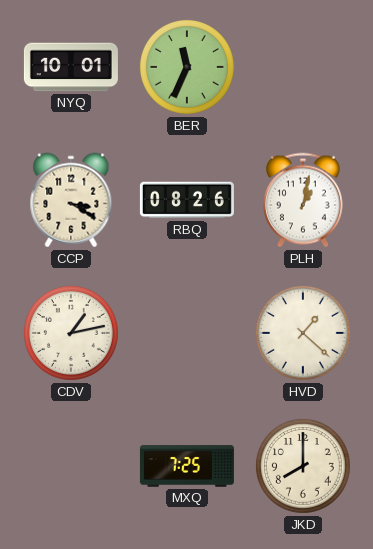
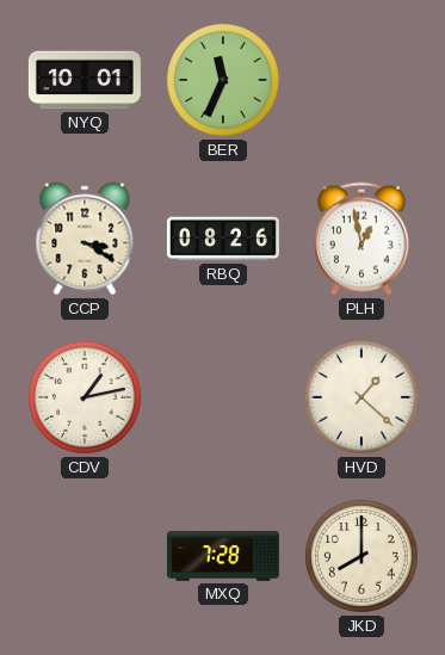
PLH: 1:02 -> 12:58
MXQ: 7:25 -> 7:28
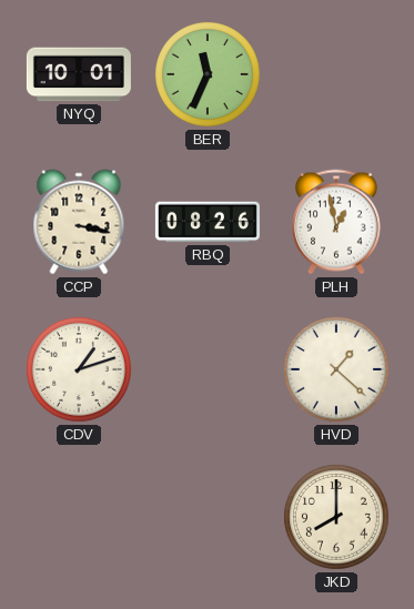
CCP: 3:20 -> 3:17
CDV: 1:13 -> 1:12
MXQ: 7:28 -> none
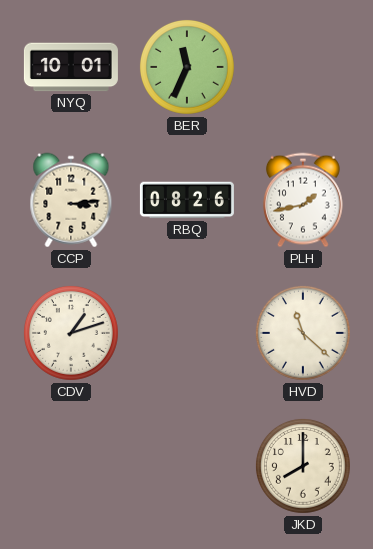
CCP: 3:17 -> 3:14
PLH: 12:58 -> 1:43
HVD: 1:22 -> 11:22
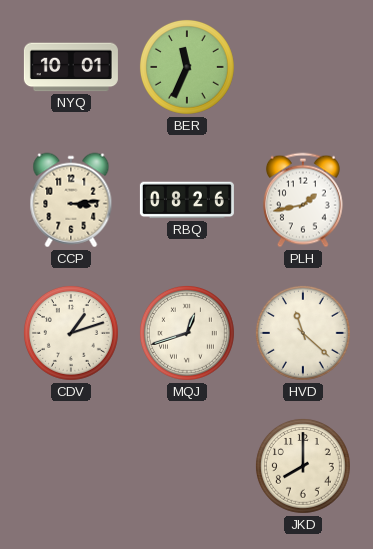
MQJ: none -> 12:42
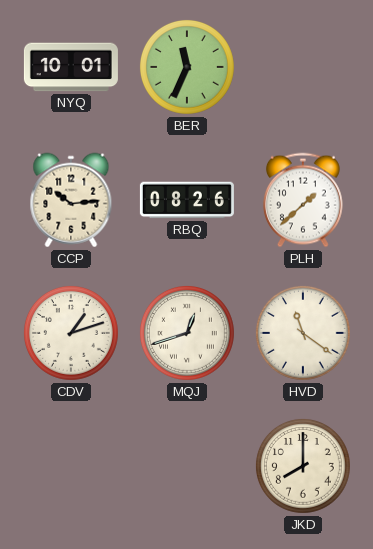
CCP: 3:14 -> 10:14
PLH: 1:43 -> 1:38
HVD: 11:22 -> 11:21
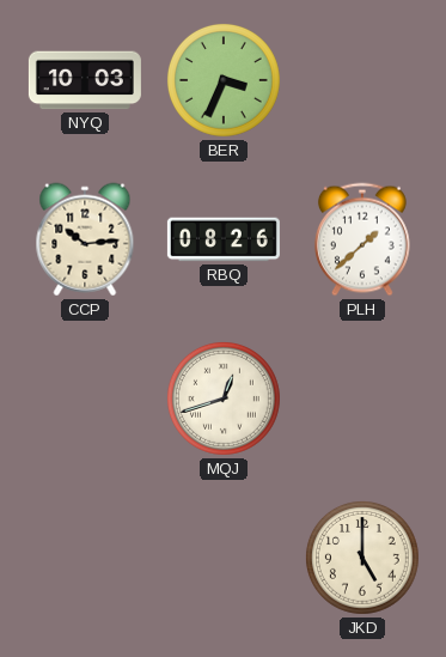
NYQ: 10:01 -> 10:03
BER: 11:34 -> 3:34
CDV: 1:12 -> none
HVD: 11:21 -> none
JKD: 8:00 -> 5:00
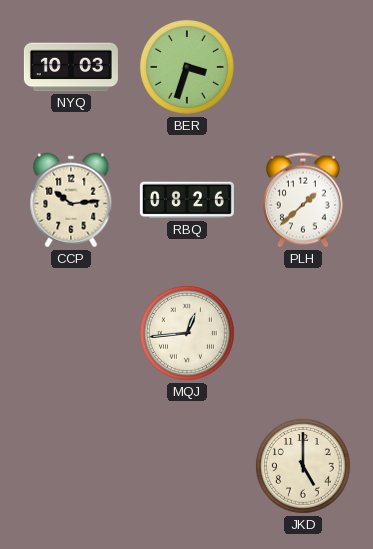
BER: 3:34 -> 3:33
MQJ: 12:42 -> 12:44
